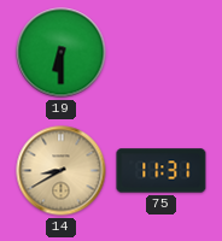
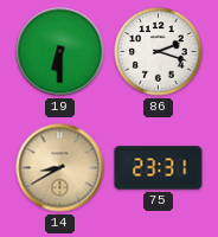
86: none -> 2:18
75: 11:31 -> 23:31
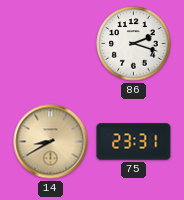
19: 6:30 -> none
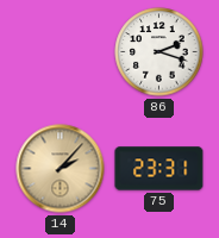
14: 8:40 -> 2:07
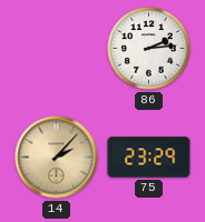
86: 2:18 -> 2:14
75: 23:31 -> 23:29
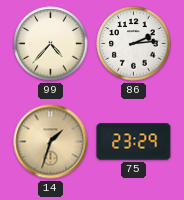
99: none -> 4:37
14: 2:07 -> 1:33
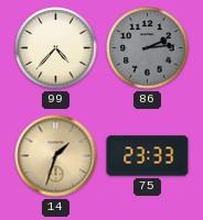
86 dial: white -> grey
75: 23:29 -> 23:33
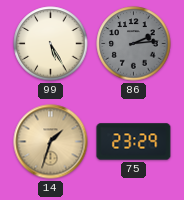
99: 4:37 -> 5:25
75: 23:33 -> 23:29
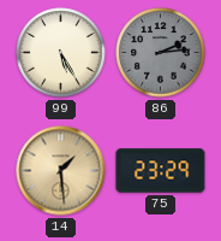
14: 1:33 -> 1:29
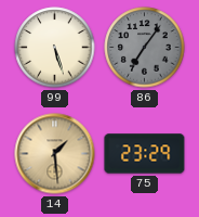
99: 5:25 -> 5:27
86: 2:14 -> 7:06
